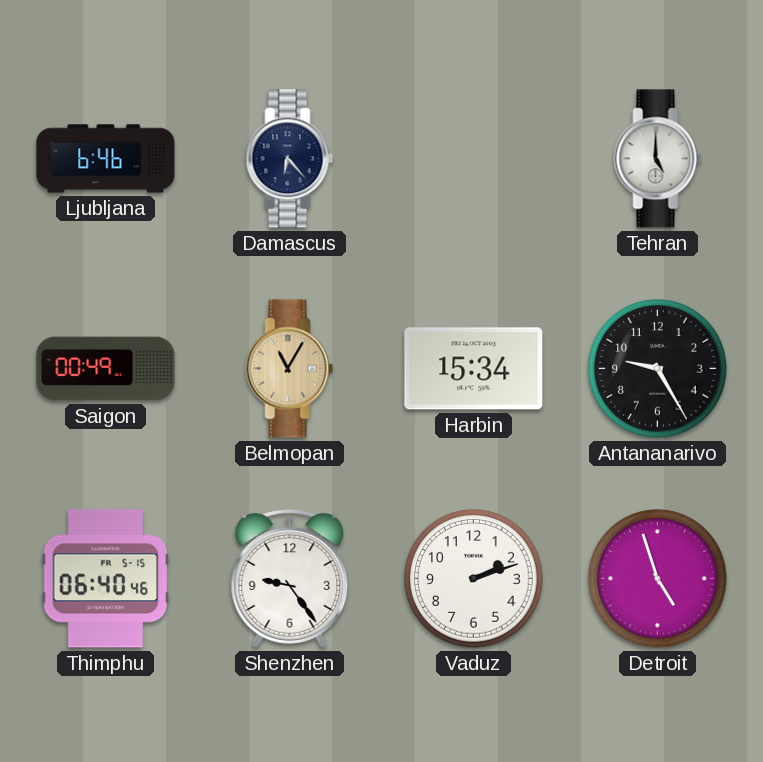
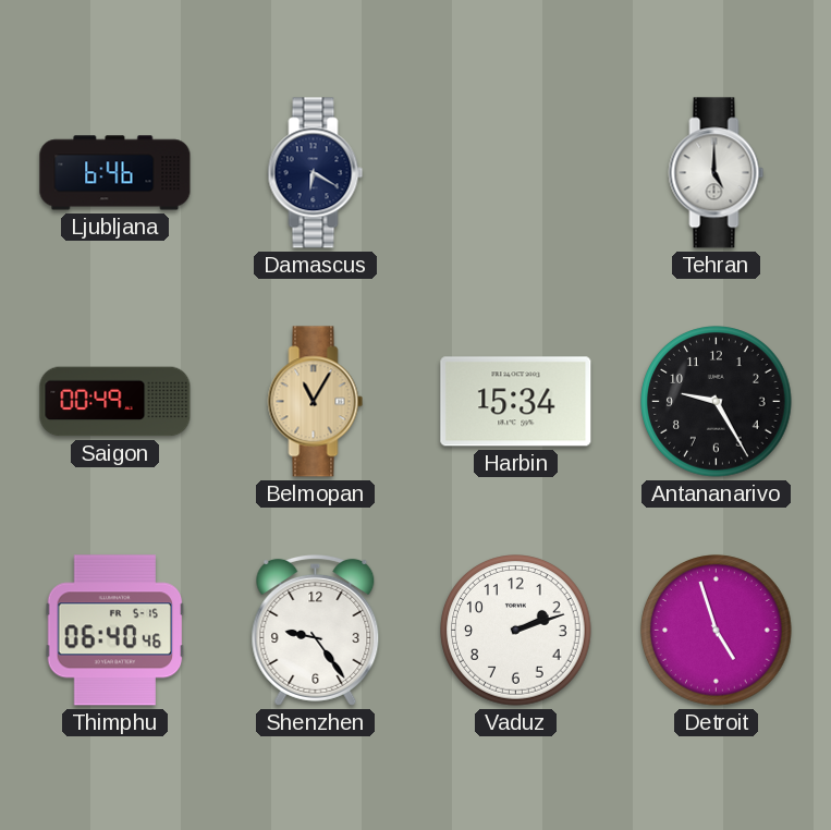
Damascus: 6:23 -> 6:20
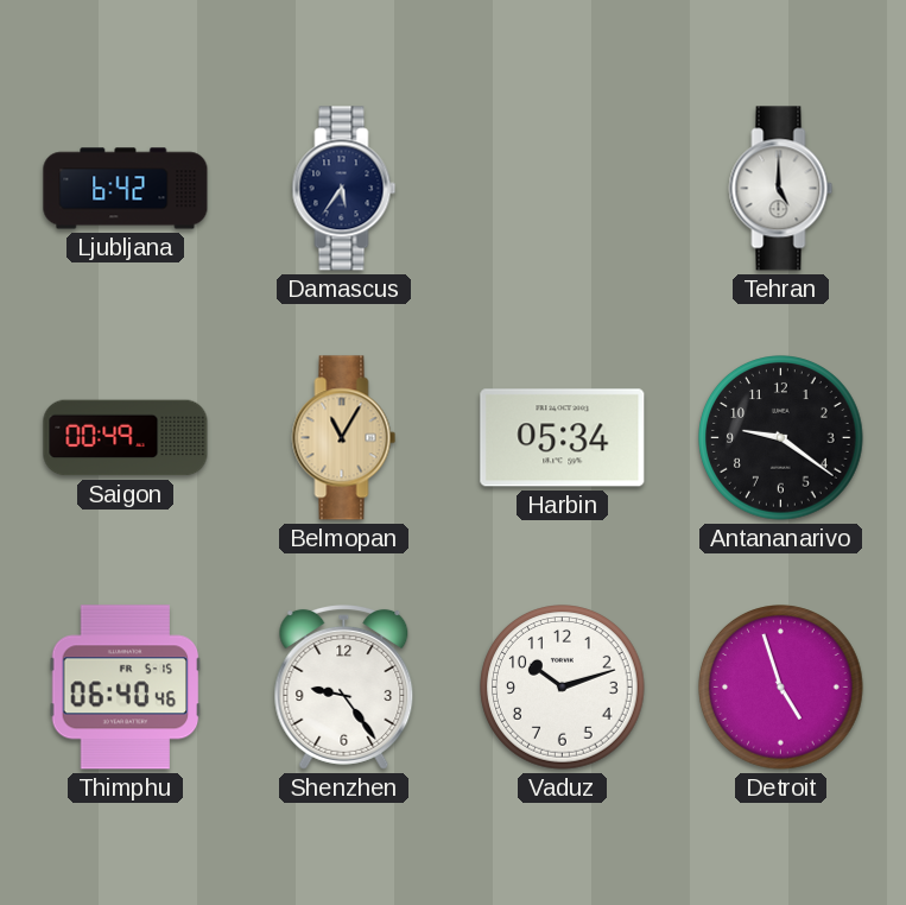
Ljubljana: 6:46 -> 6:42
Damascus: 6:20 -> 5:36
Harbin: 15:34 -> 05:34
Antananarivo: 9:25 -> 9:21
Vaduz: 2:12 -> 10:12
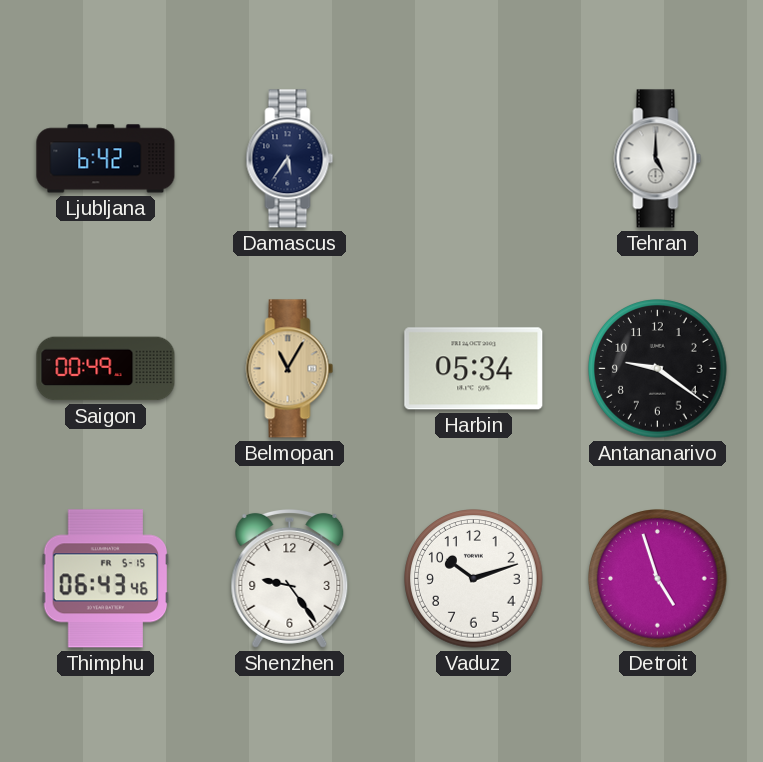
Thimphu: 06:40 -> 06:43
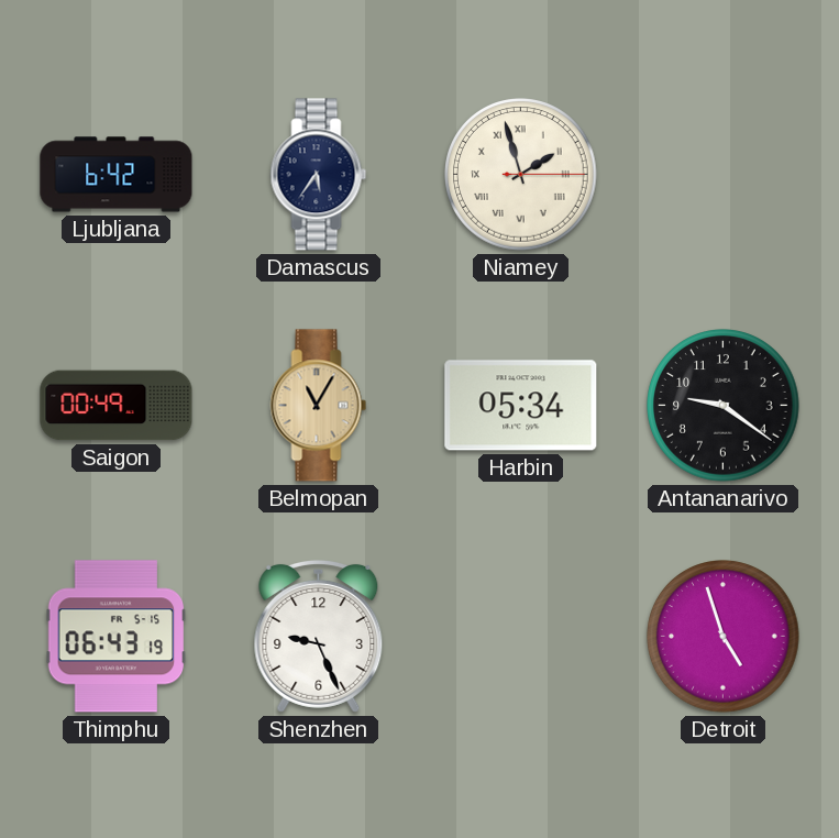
Niamey: none -> 1:57
Tehran: 5:00 -> none
Thimphu: 06:43:46 -> 06:43:19
Shenzhen: 9:24 -> 9:26
Vaduz: 10:12 -> none
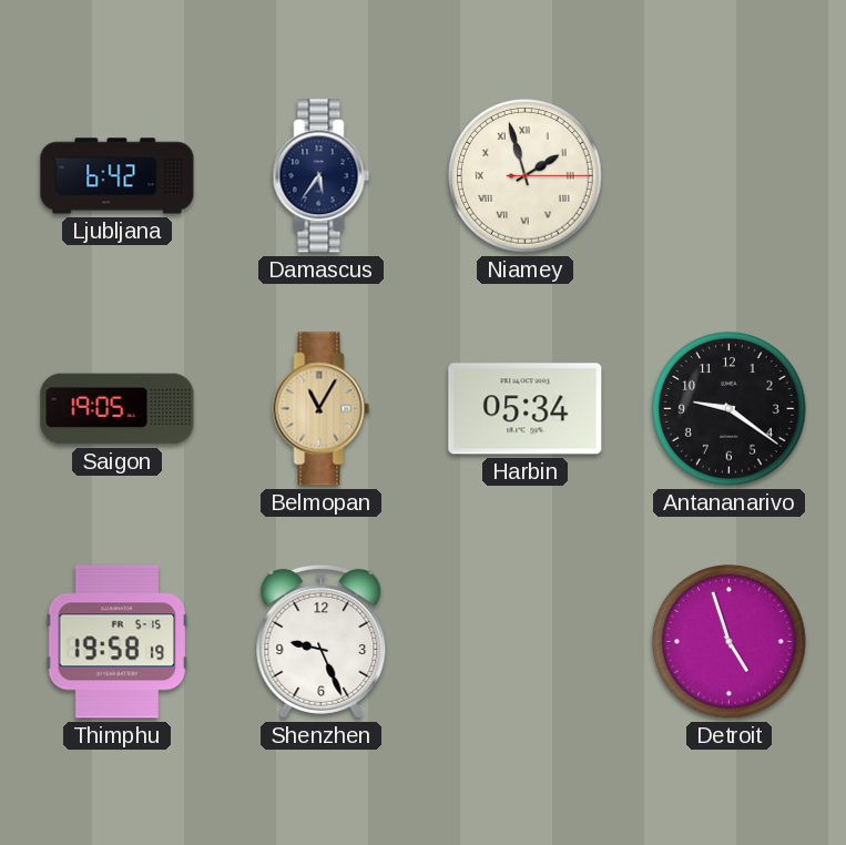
Saigon: 00:49 -> 19:05
Thimphu: 06:43 -> 19:58
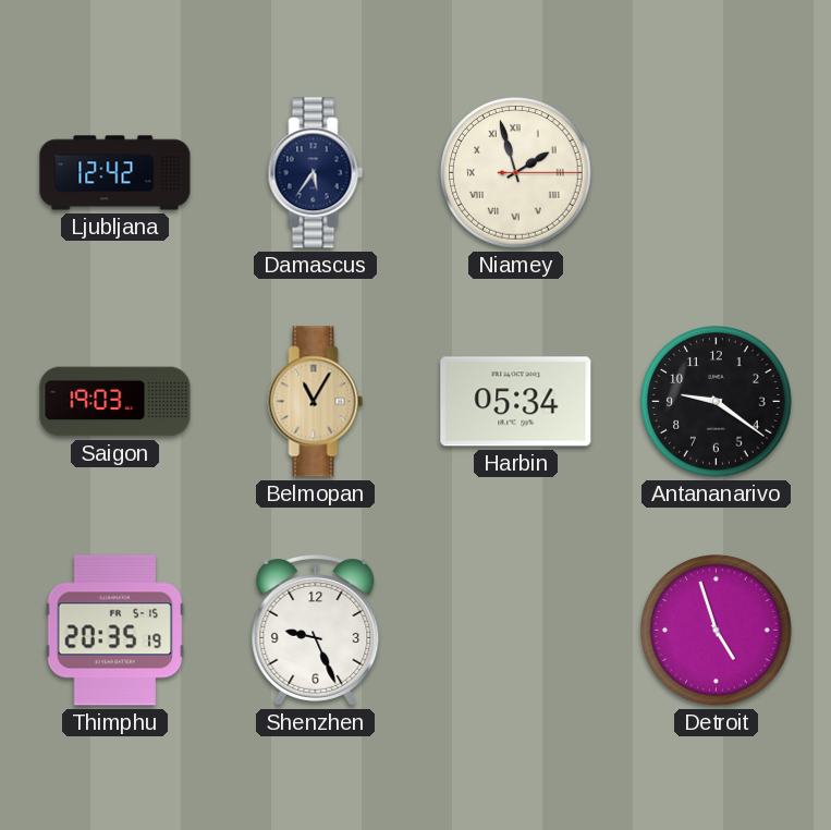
Ljubljana: 6:42 -> 12:42
Saigon: 19:05 -> 19:03
Thimphu: 19:58 -> 20:35
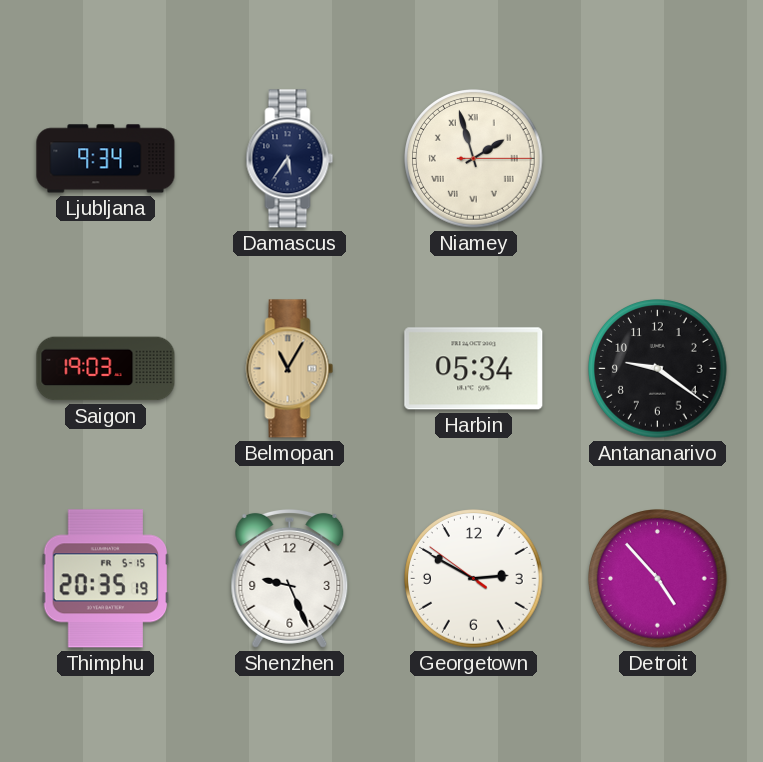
Ljubljana: 12:42 -> 9:34
Georgetown: none -> 2:49
Detroit: 4:57 -> 4:53
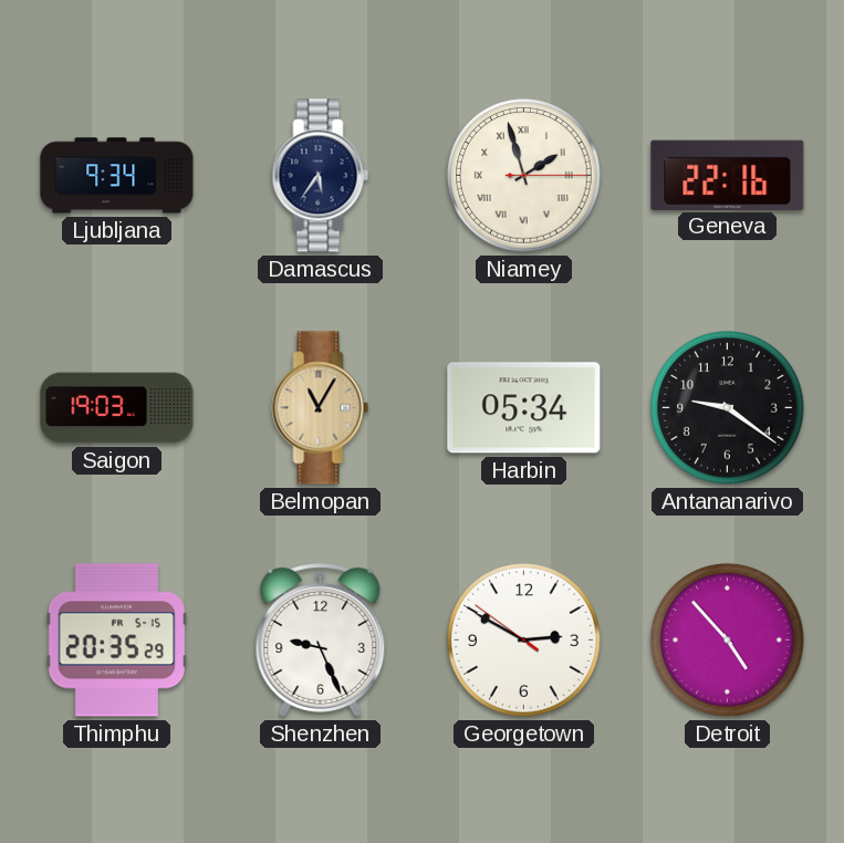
Geneva: none -> 22:16
Thimphu: 20:35:19 -> 20:35:29
